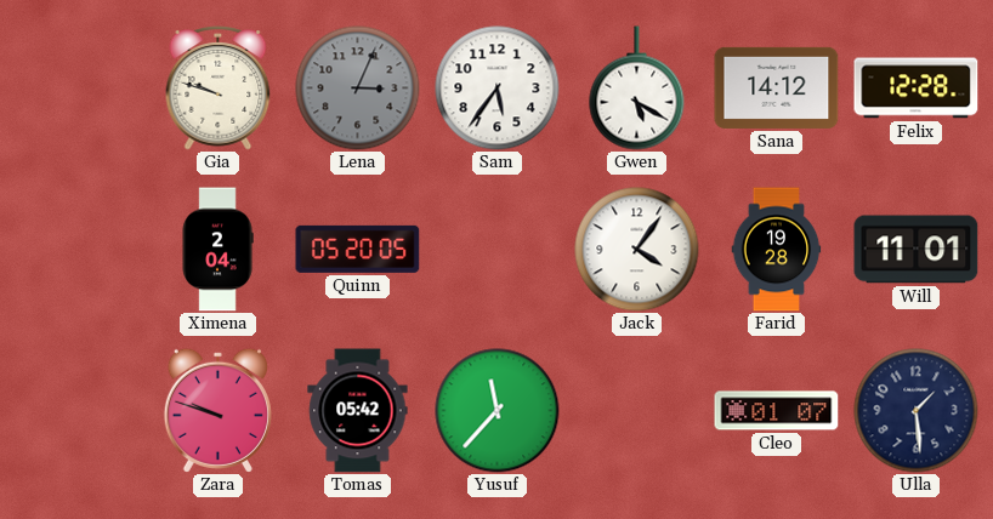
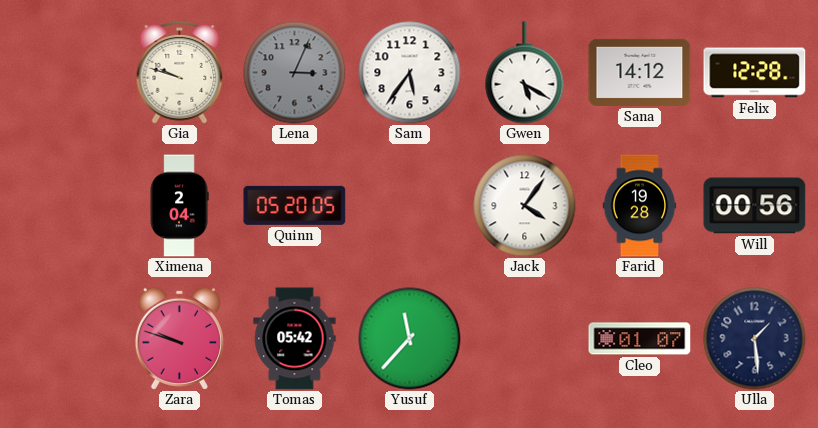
Will: 11:01 -> 00:56
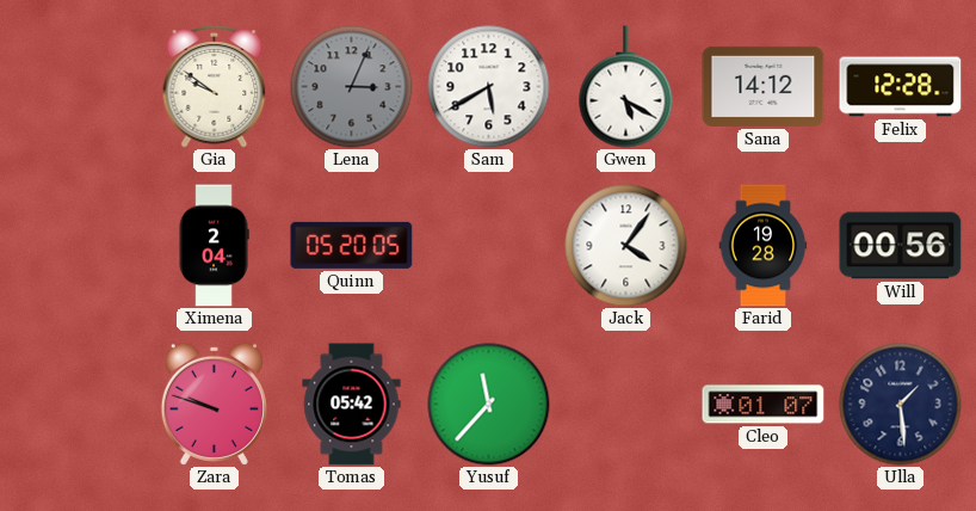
Gia: 9:48 -> 9:51
Sam: 5:36 -> 5:40
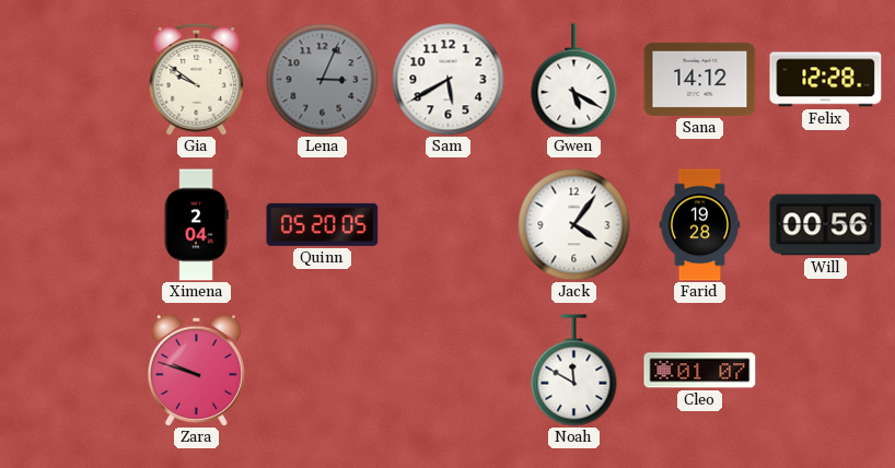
Tomas: 05:42 -> none
Yusuf: 11:37 -> none
Noah: none -> 11:50
Ulla: 1:29 -> none
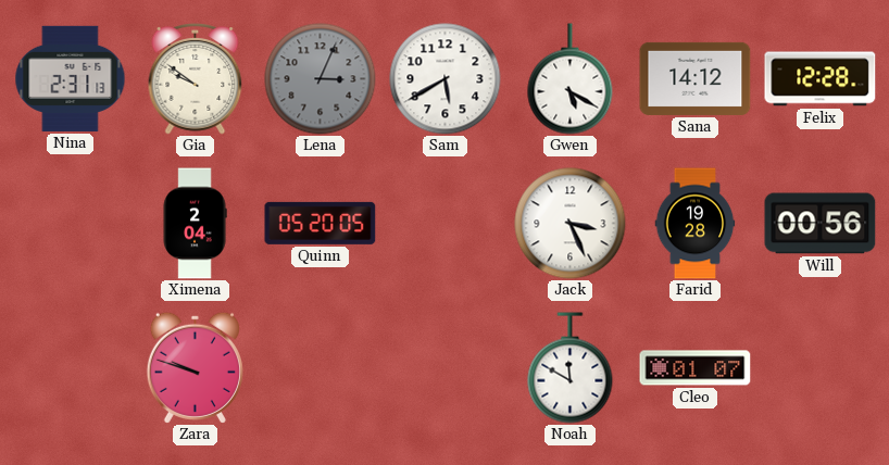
Nina: none -> 2:31
Jack: 4:06 -> 3:26
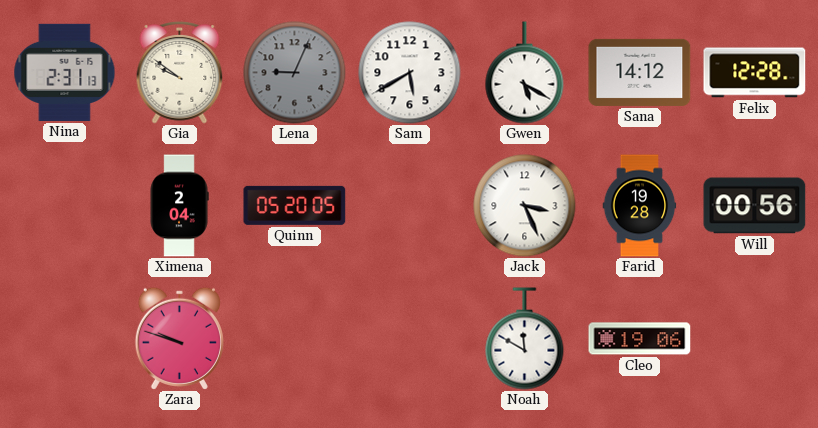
Lena: 3:04 -> 9:04
Cleo: 01:07 -> 19:06
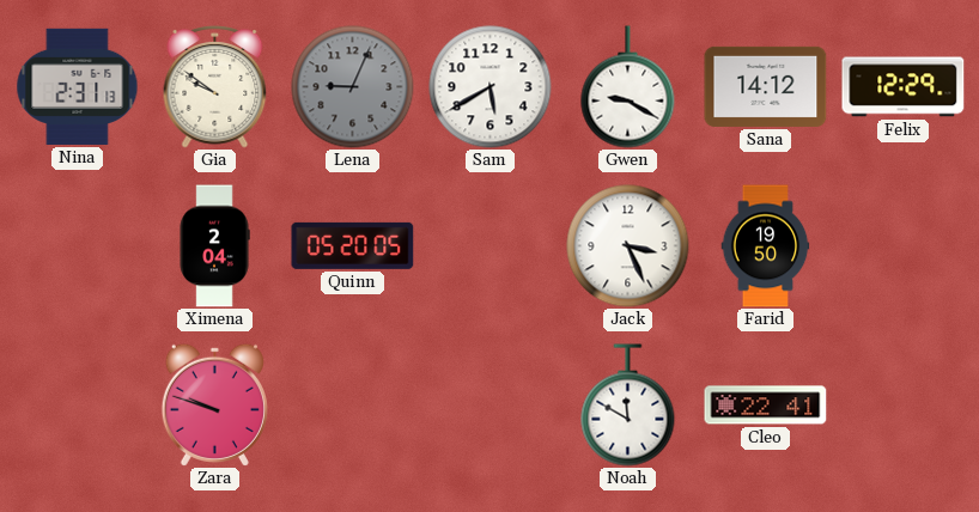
Gwen: 5:20 -> 9:20
Felix: 12:28 -> 12:29
Farid: 19:28 -> 19:50
Will: 00:56 -> none
Cleo: 19:06 -> 22:41
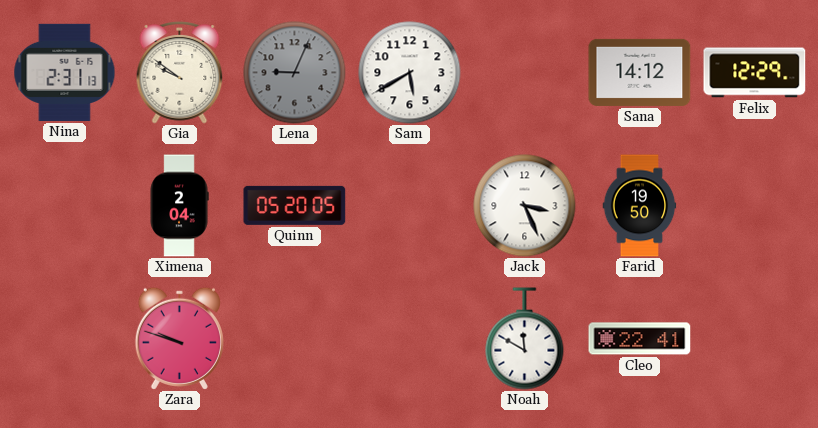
Gwen: 9:20 -> none
